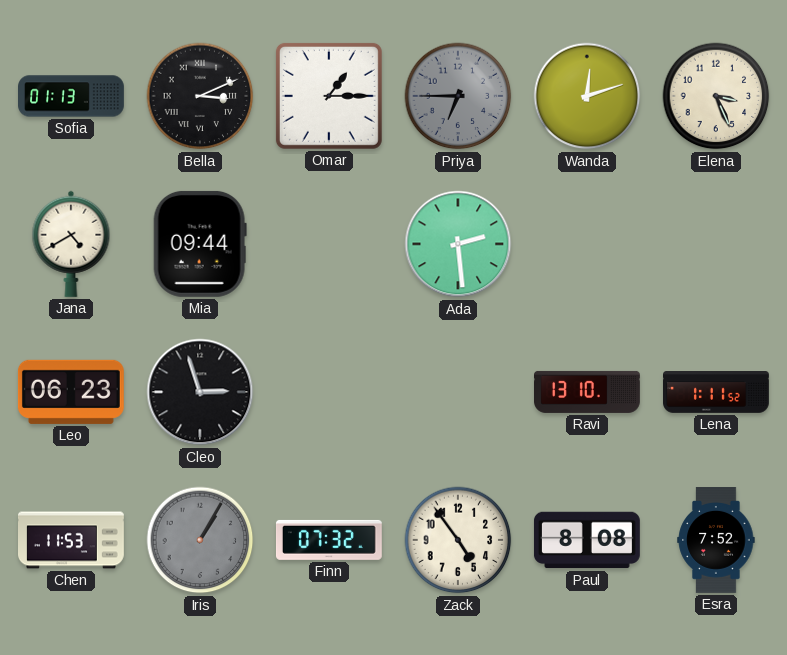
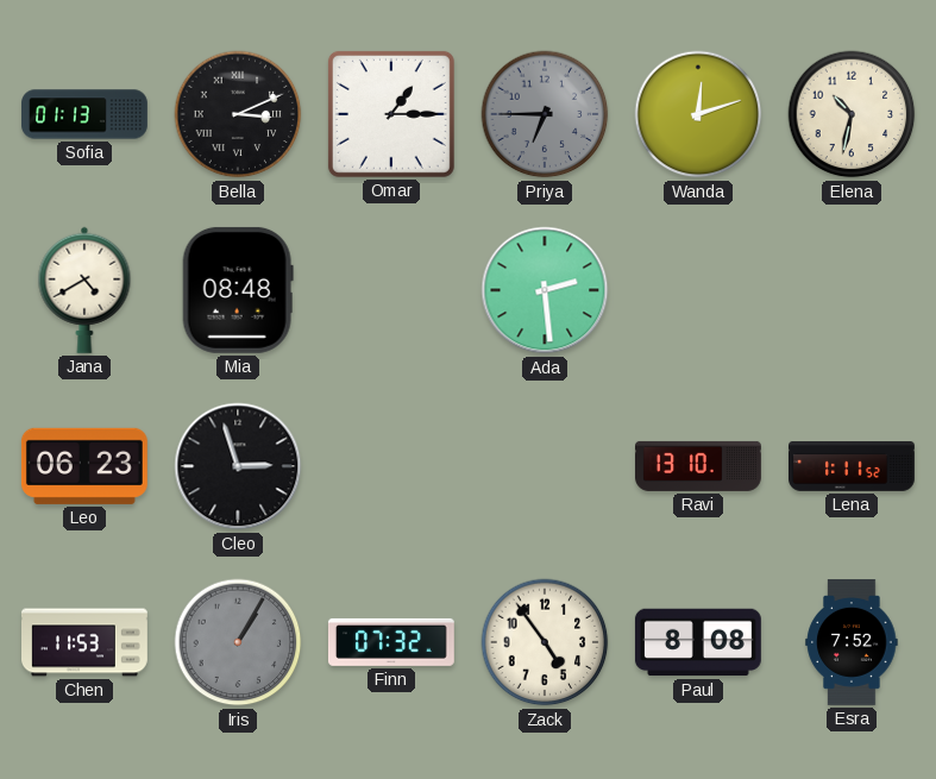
Elena: 3:26 -> 10:32
Mia: 09:44 -> 08:48
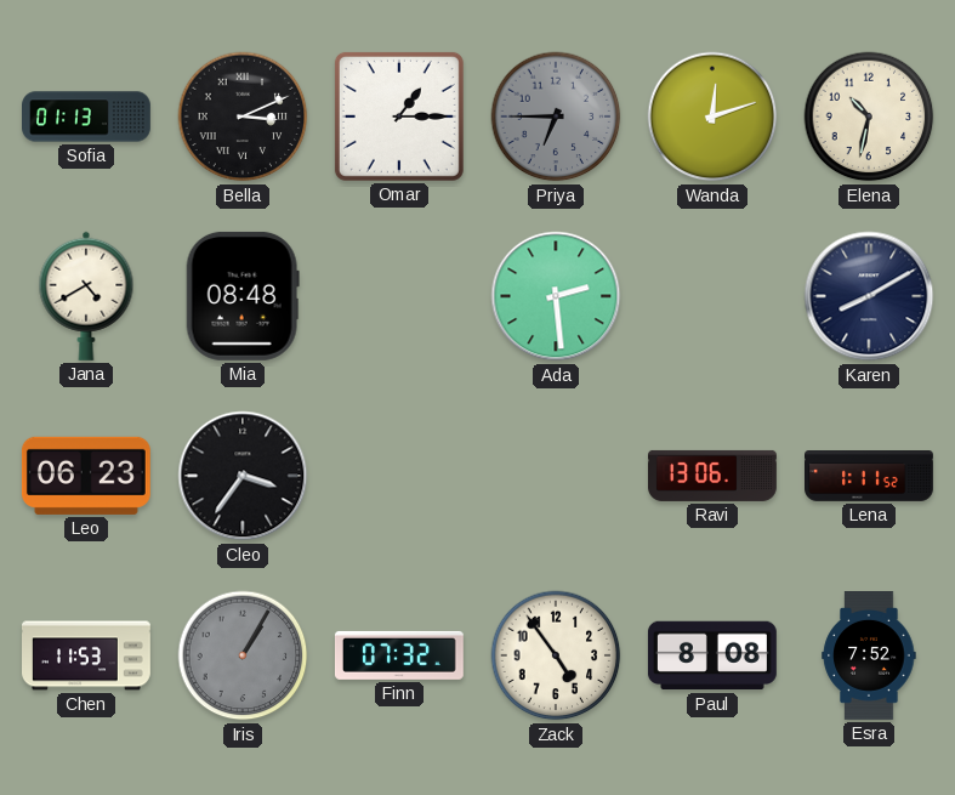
Karen: none -> 8:10
Cleo: 2:57 -> 3:36
Ravi: 13:10 -> 13:06
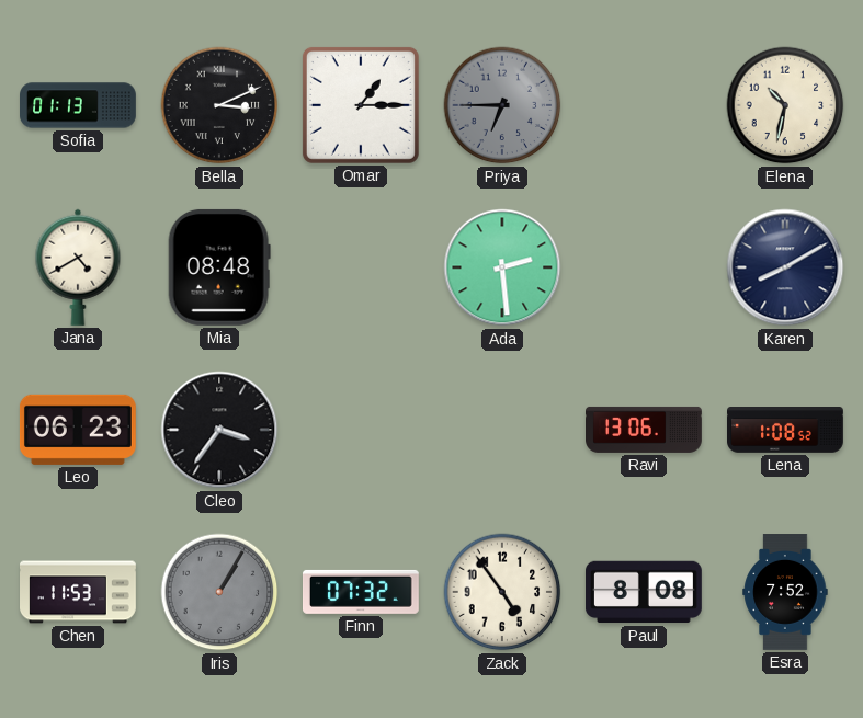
Wanda: 12:12 -> none
Lena: 1:11 -> 1:08
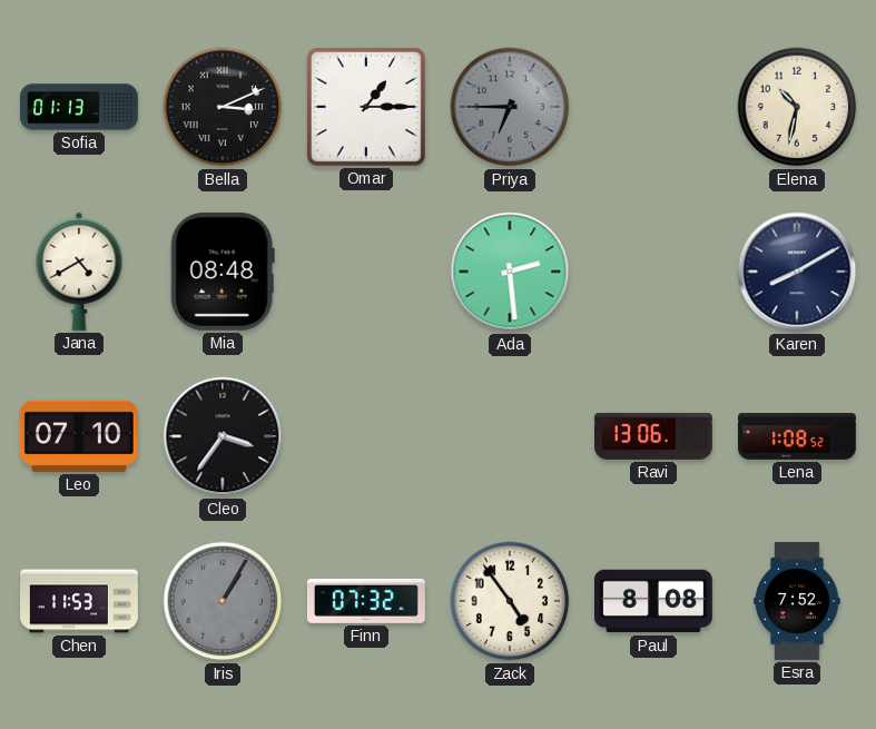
Leo: 06:23 -> 07:10
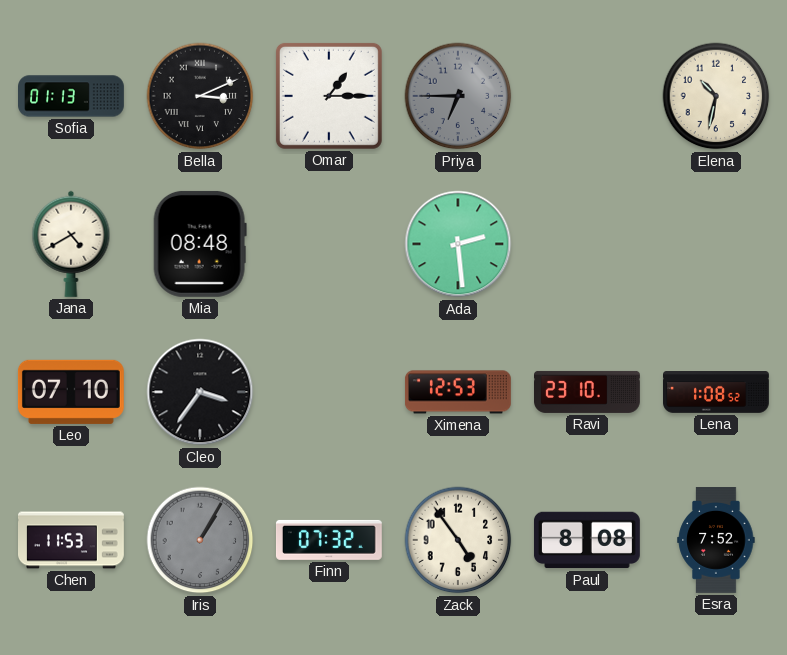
Karen: 8:10 -> none
Ximena: none -> 12:53
Ravi: 13:06 -> 23:10
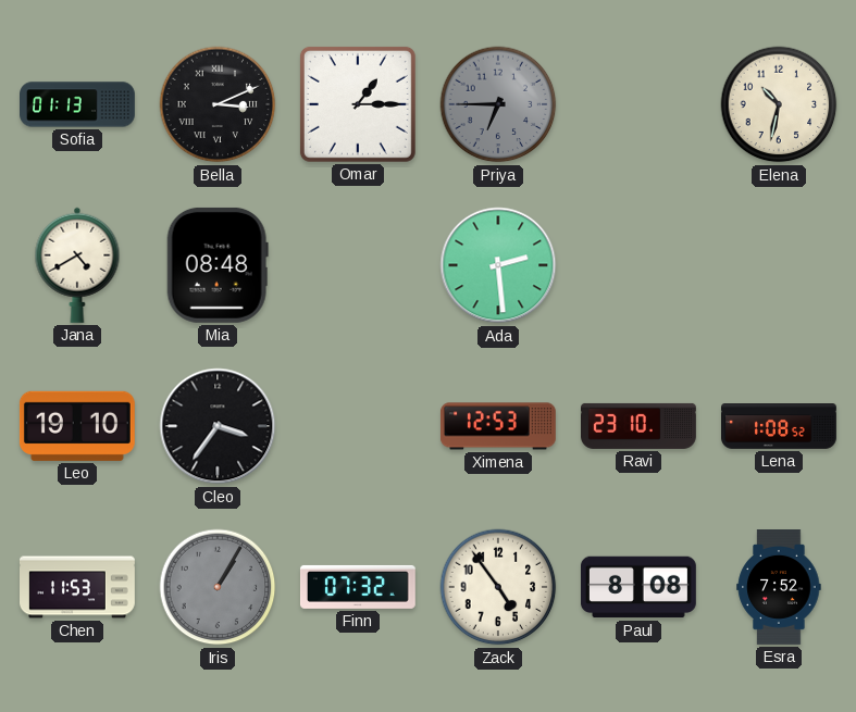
Leo: 07:10 -> 19:10
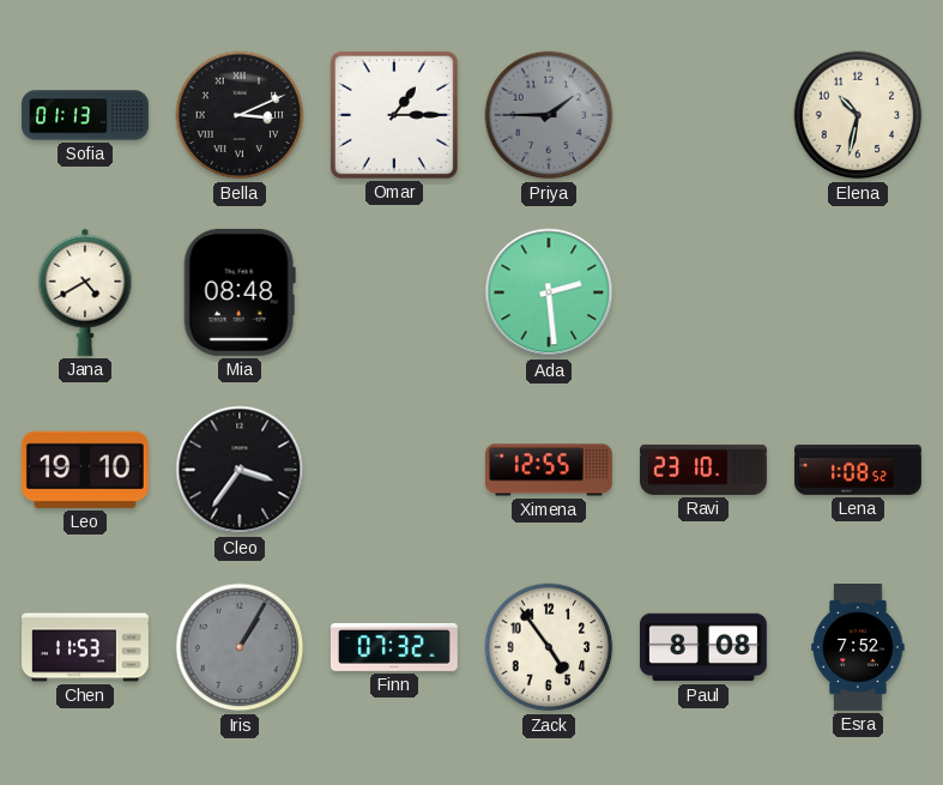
Priya: 6:45 -> 1:45
Ximena: 12:53 -> 12:55
